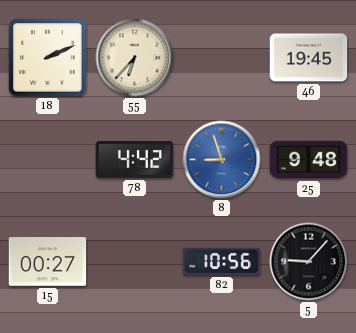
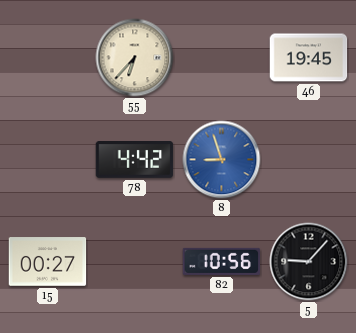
18: 2:11 -> none
25: 9:48 -> none
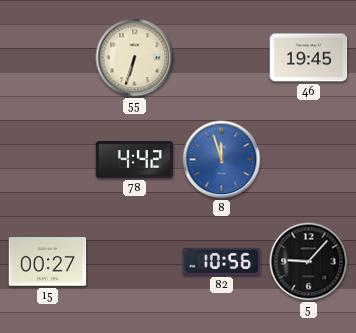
55: 6:37 -> 6:33
8: 8:57 -> 11:57
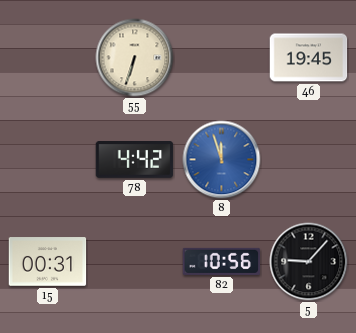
15: 00:27 -> 00:31
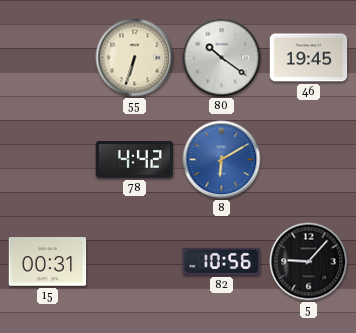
80: none -> 10:21
8: 11:57 -> 6:10
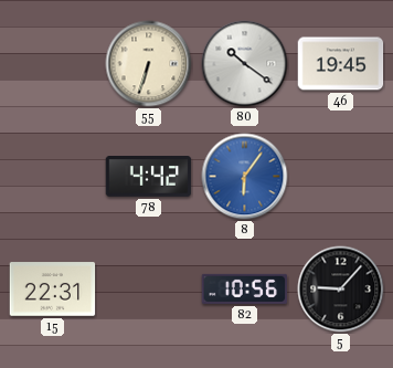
8: 6:10 -> 6:06
15: 00:31 -> 22:31
